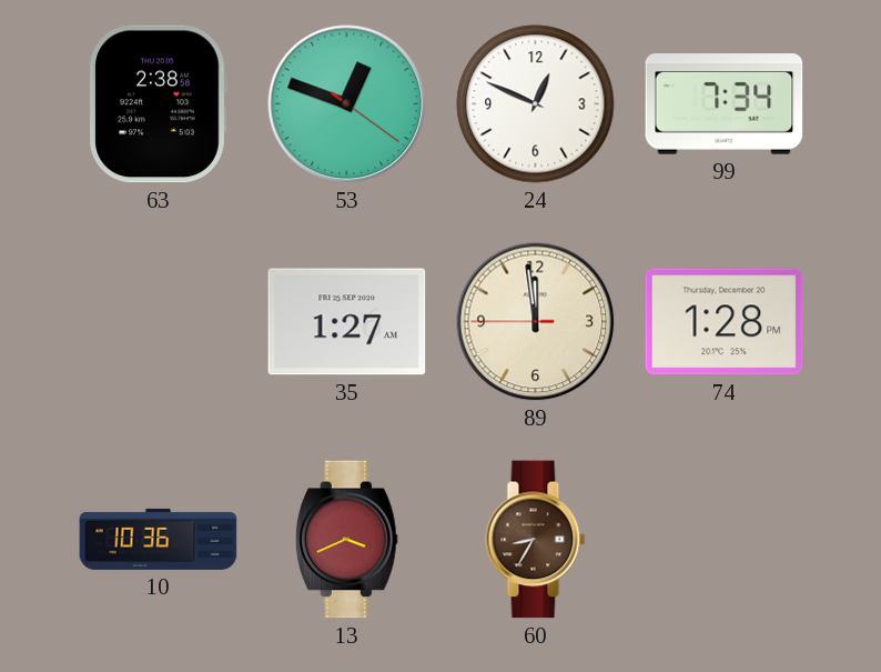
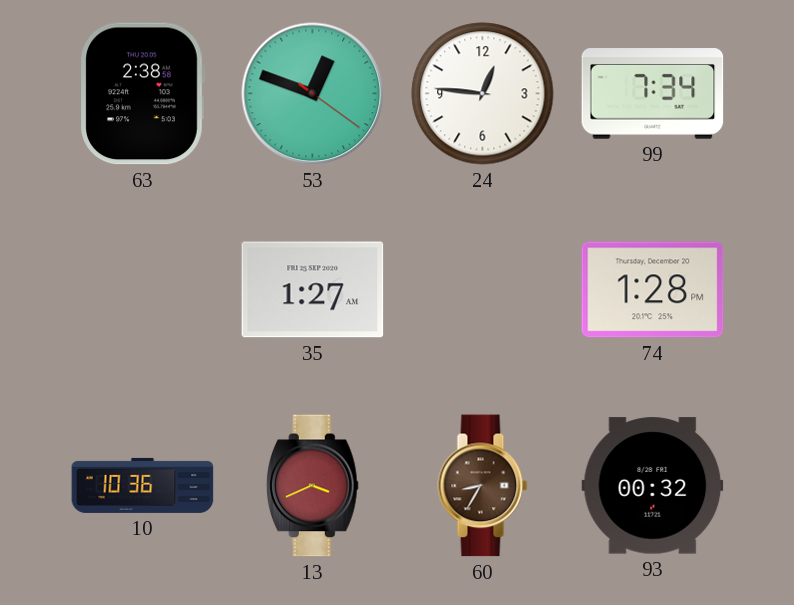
24: 12:49 -> 12:46
89: 11:58 -> none
93: none -> 00:32
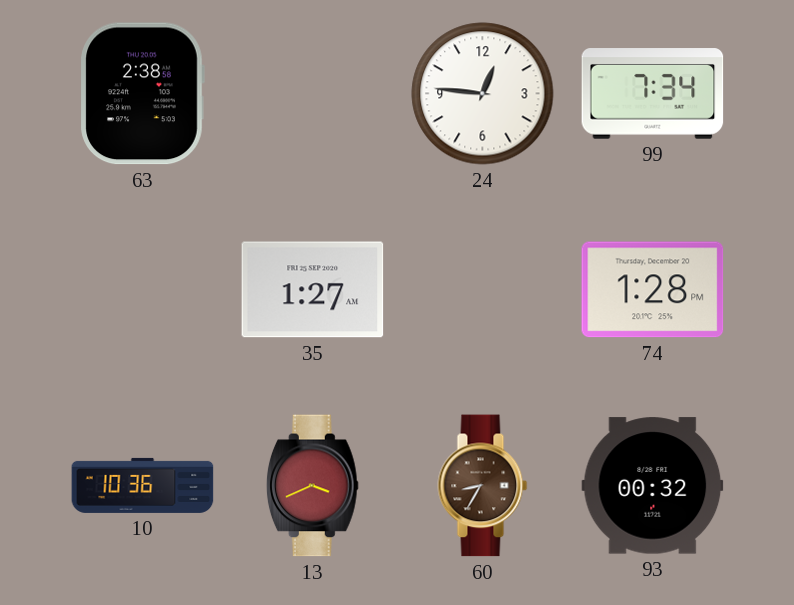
53: 12:48 -> none
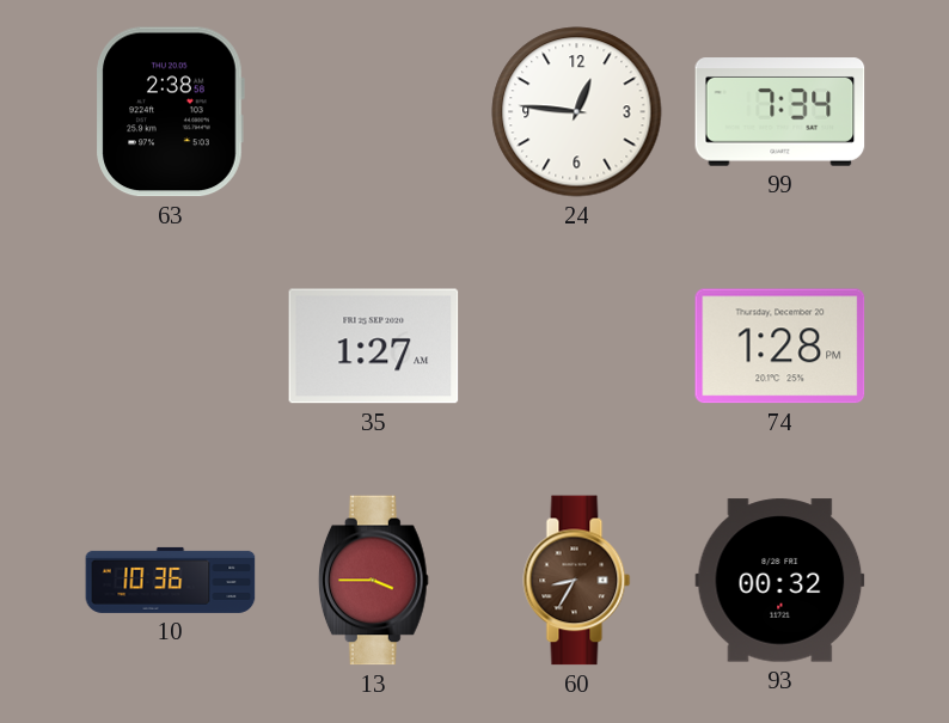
13: 3:41 -> 3:45
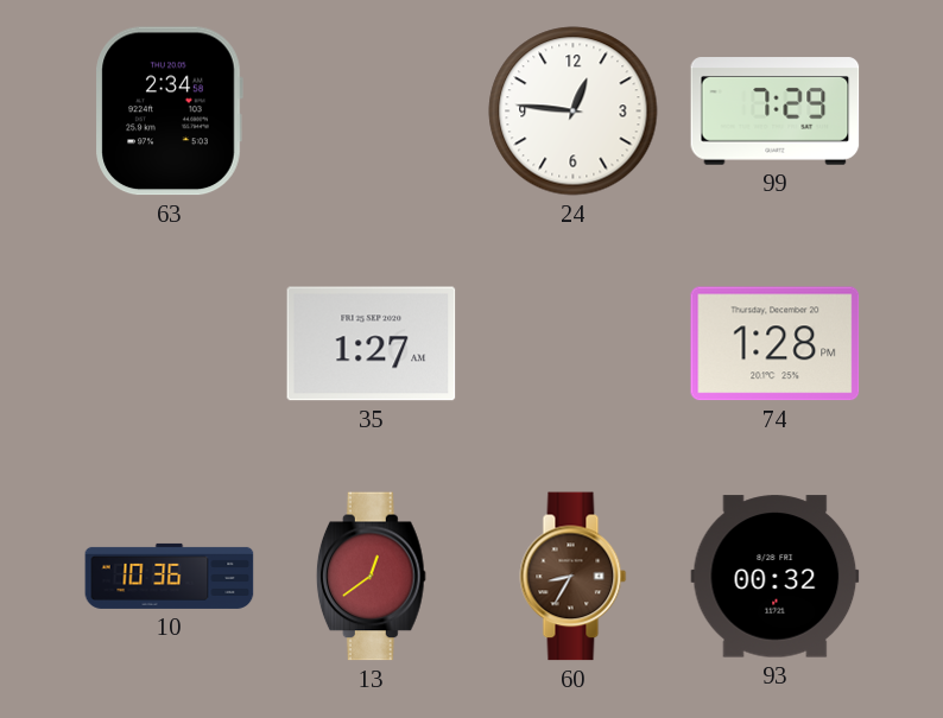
63: 2:38 -> 2:34
99: 7:34 -> 7:29
13: 3:45 -> 12:39
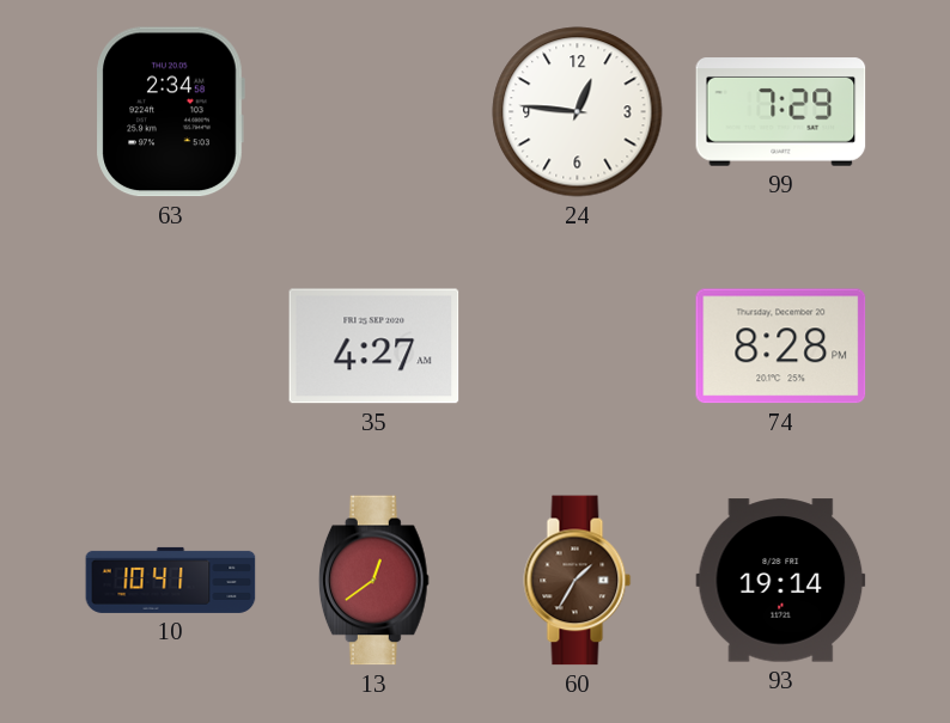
35: 1:27 -> 4:27
74: 1:28 -> 8:28
10: 10:36 -> 10:41
60: 8:35 -> 1:35
93: 00:32 -> 19:14
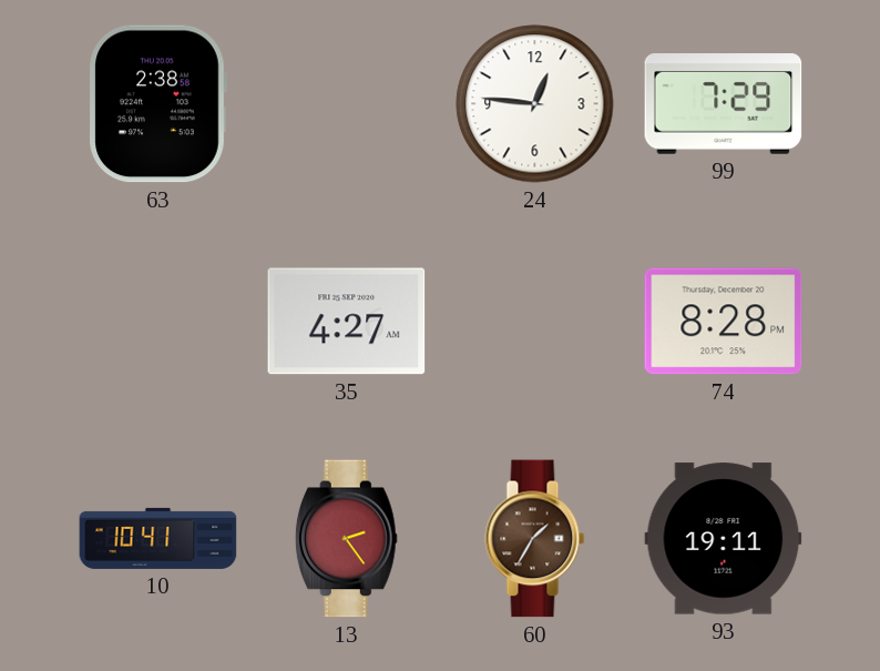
63: 2:34 -> 2:38
13: 12:39 -> 2:24
93: 19:14 -> 19:11
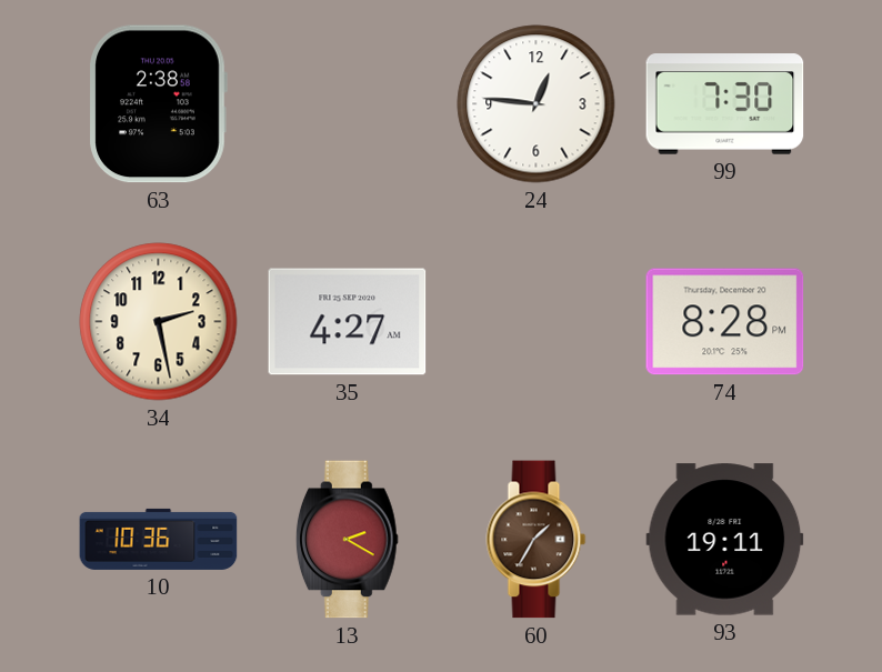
99: 7:29 -> 7:30
34: none -> 2:28
10: 10:41 -> 10:36
13: 2:24 -> 2:20
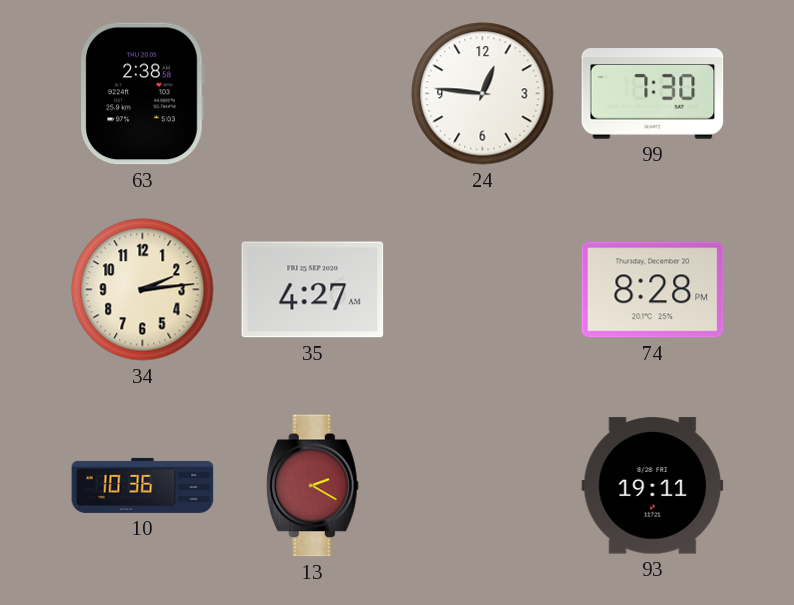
34: 2:28 -> 2:14
60: 1:35 -> none
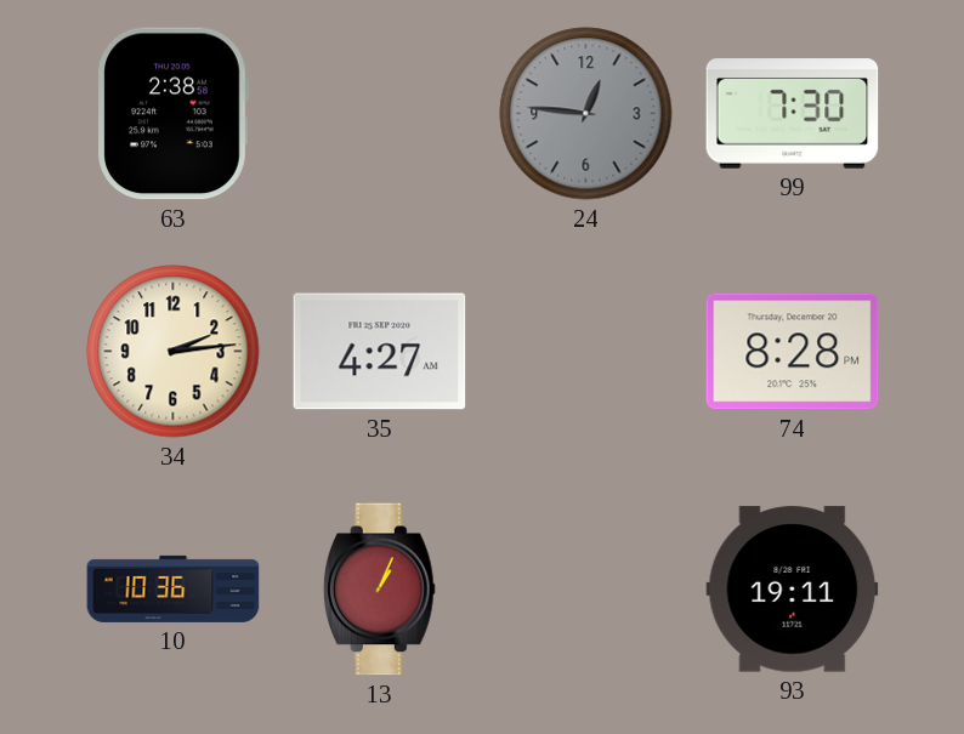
24 dial: white -> grey
13: 2:20 -> 1:04
